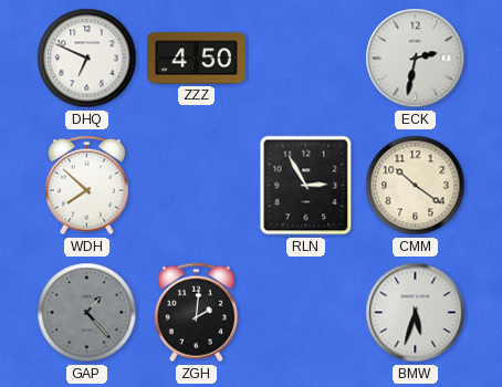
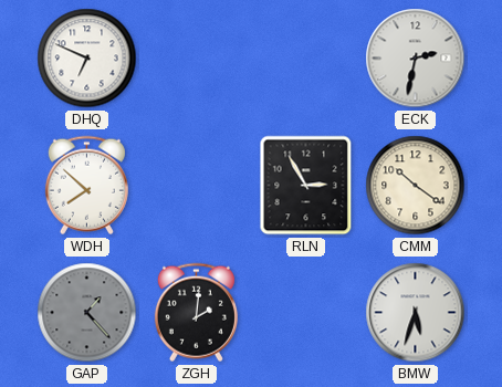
ZZZ: 4:50 -> none
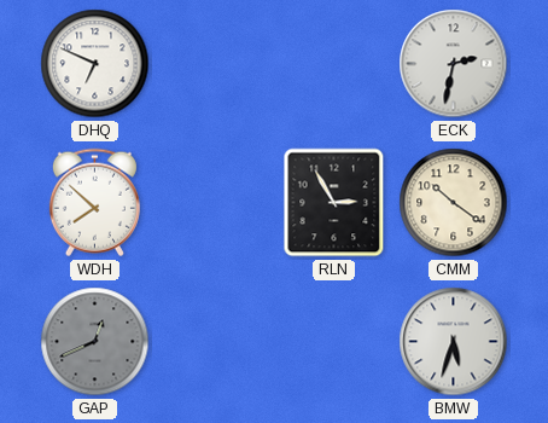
GAP: 1:23 -> 12:41
ZGH: 2:01 -> none
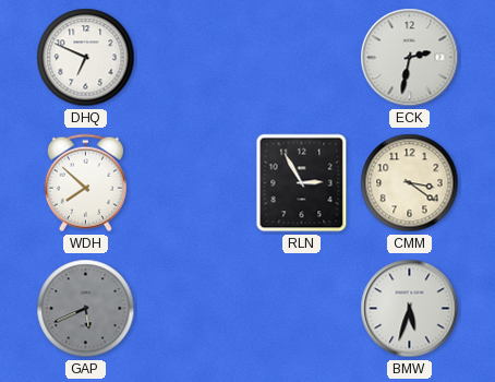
CMM: 10:21 -> 3:21
GAP: 12:41 -> 5:41
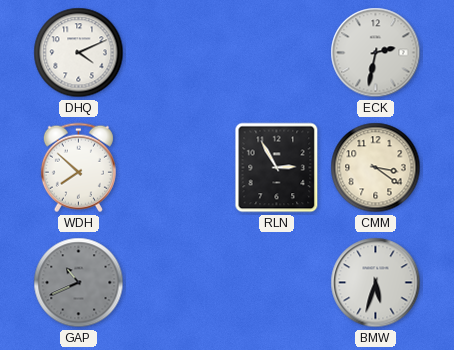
DHQ: 6:49 -> 4:11
GAP: 5:41 -> 10:41
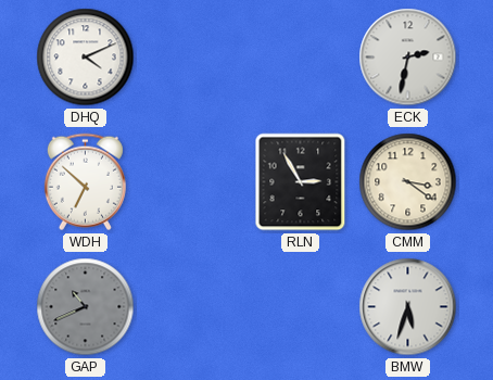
WDH: 7:52 -> 6:52
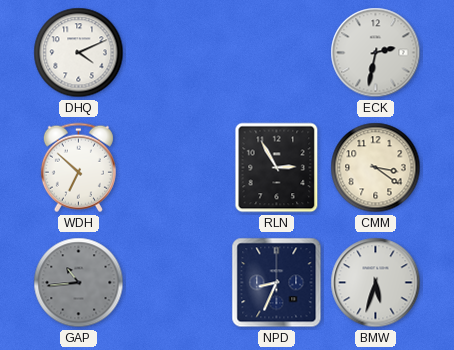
GAP: 10:41 -> 10:44
NPD: none -> 8:34
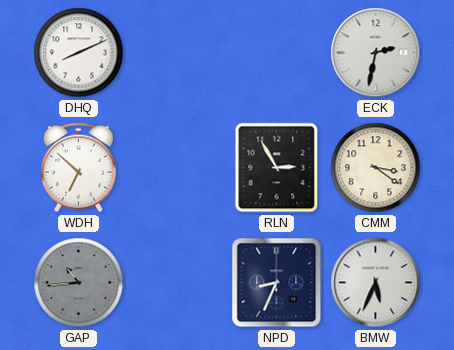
DHQ: 4:11 -> 8:11
BMW: 5:33 -> 5:34
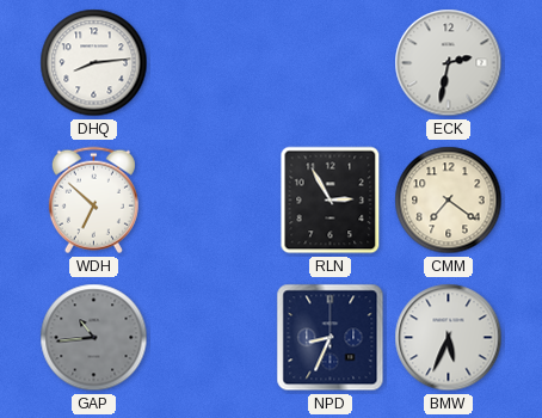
DHQ: 8:11 -> 8:14
CMM: 3:21 -> 7:21
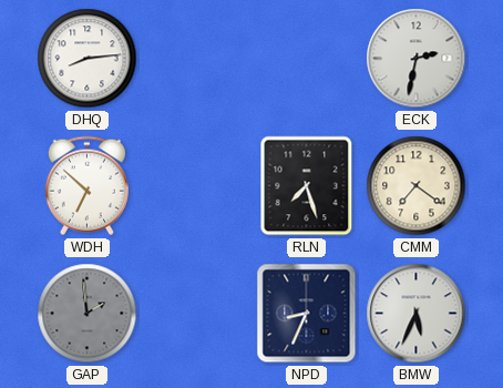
RLN: 2:55 -> 7:27
GAP: 10:44 -> 1:59
